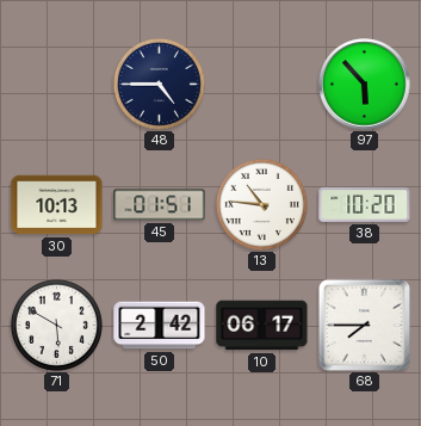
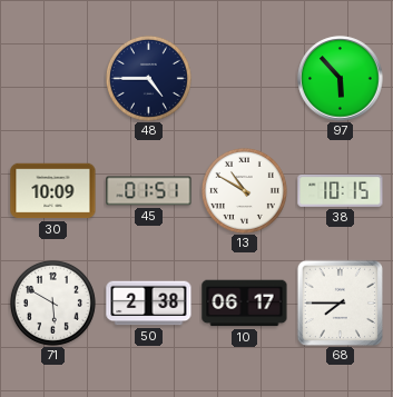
30: 10:13 -> 10:09
13: 10:46 -> 10:50
38: 10:20 -> 10:15
50: 2:42 -> 2:38
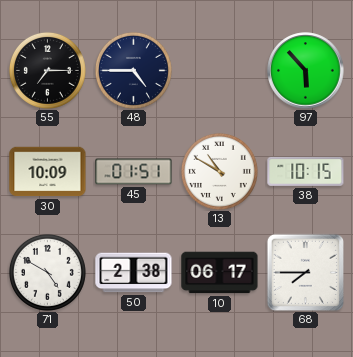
55: none -> 7:15
71: 5:50 -> 4:50
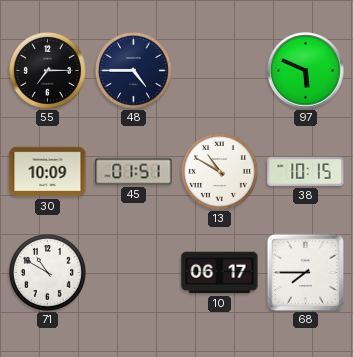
97: 5:53 -> 5:49
71: 4:50 -> 10:50
50: 2:38 -> none
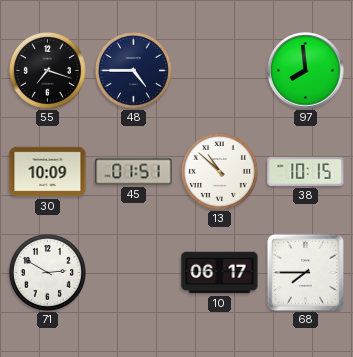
55: 7:15 -> 7:18
97: 5:49 -> 7:59
13: 10:50 -> 10:52
71: 10:50 -> 2:50
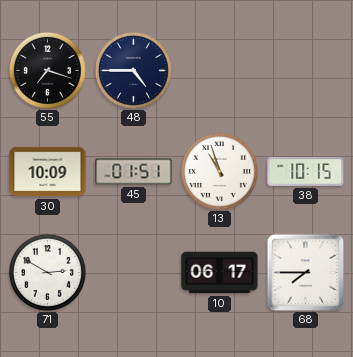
97: 7:59 -> none
13: 10:52 -> 10:57
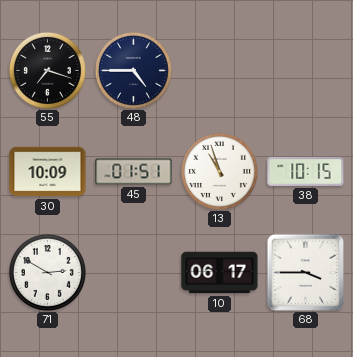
68: 7:45 -> 3:45
